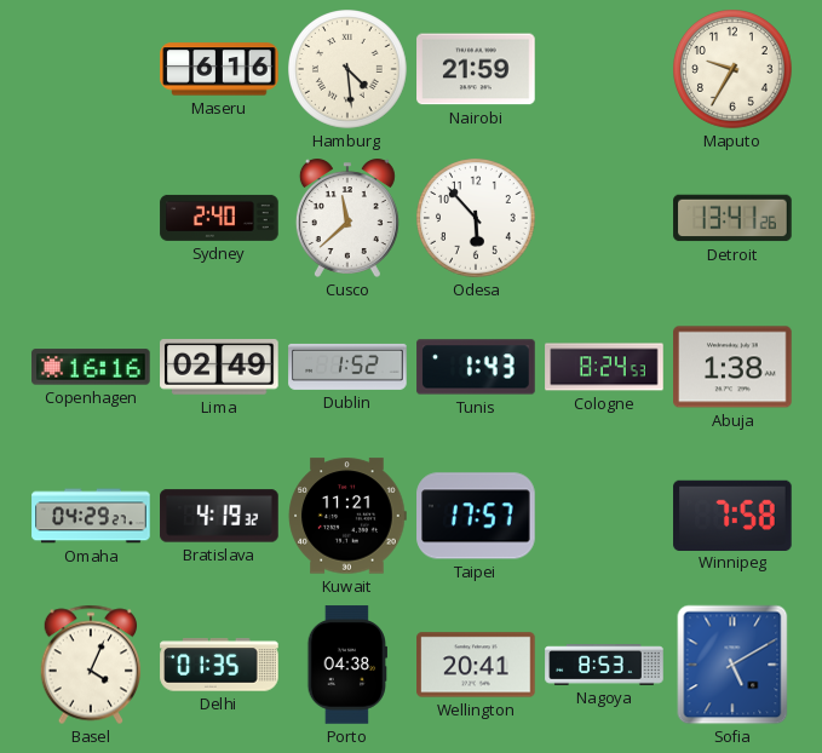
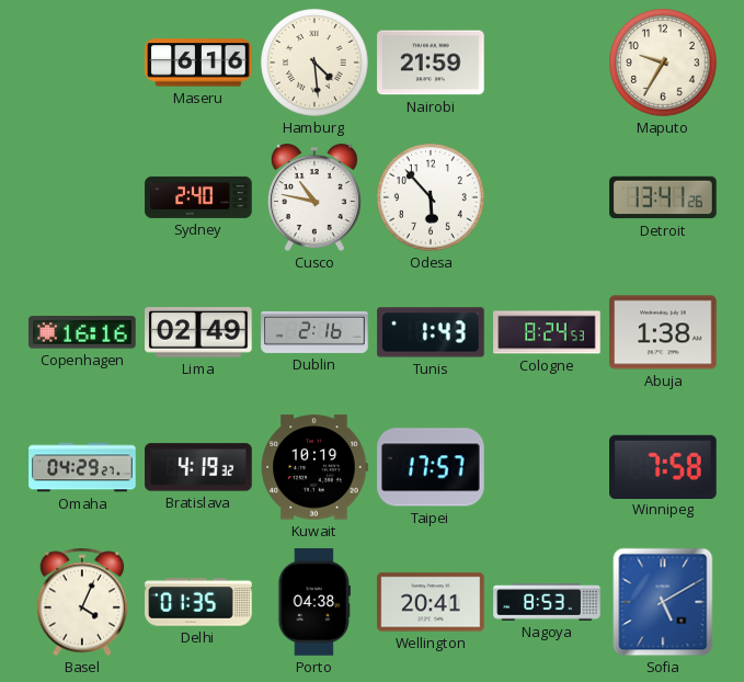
Cusco: 11:38 -> 10:47
Dublin: 1:52 -> 2:16
Kuwait: 11:21 -> 10:19
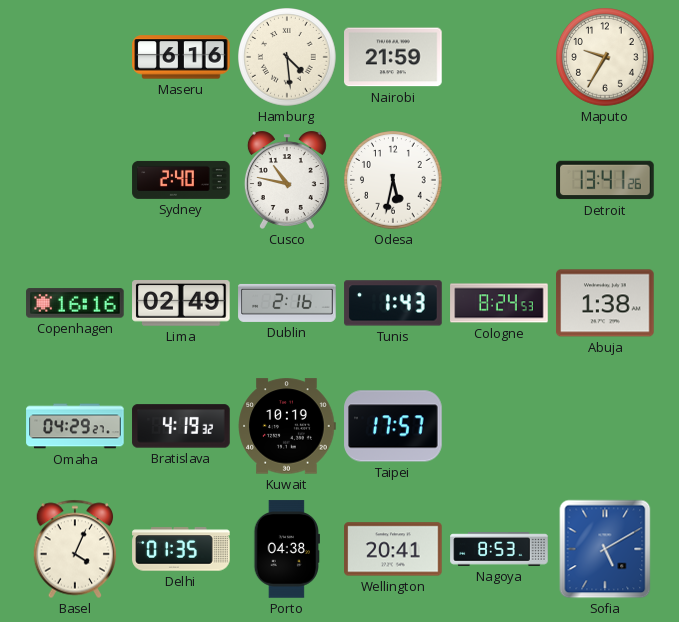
Odesa: 5:53 -> 5:32
Winnipeg: 7:58 -> none
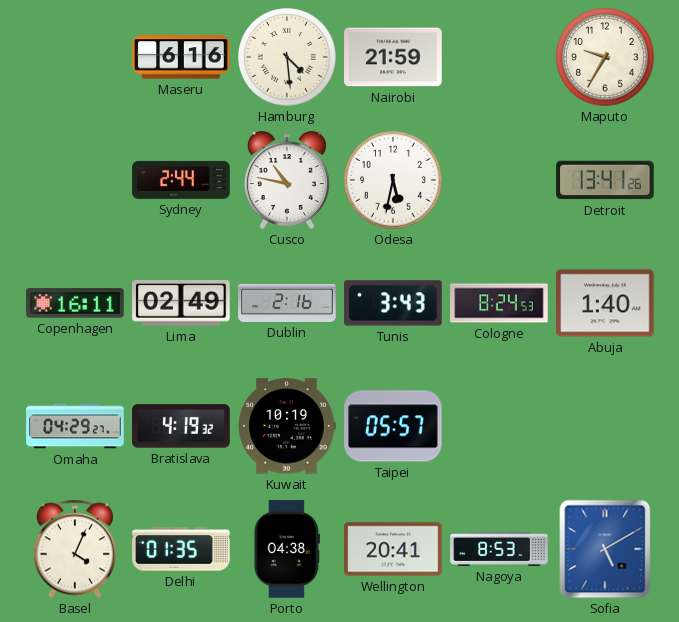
Sydney: 2:40 -> 2:44
Copenhagen: 16:16 -> 16:11
Tunis: 1:43 -> 3:43
Abuja: 1:38 -> 1:40
Taipei: 17:57 -> 05:57
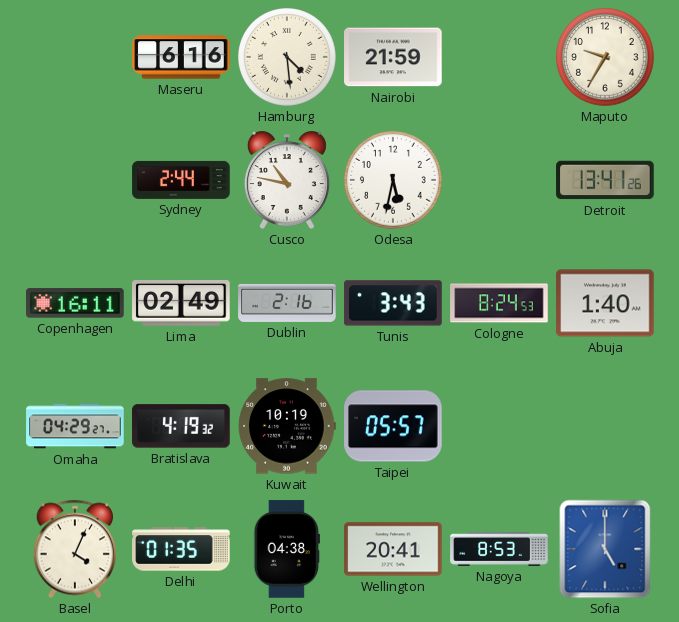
Sofia: 5:10 -> 5:00
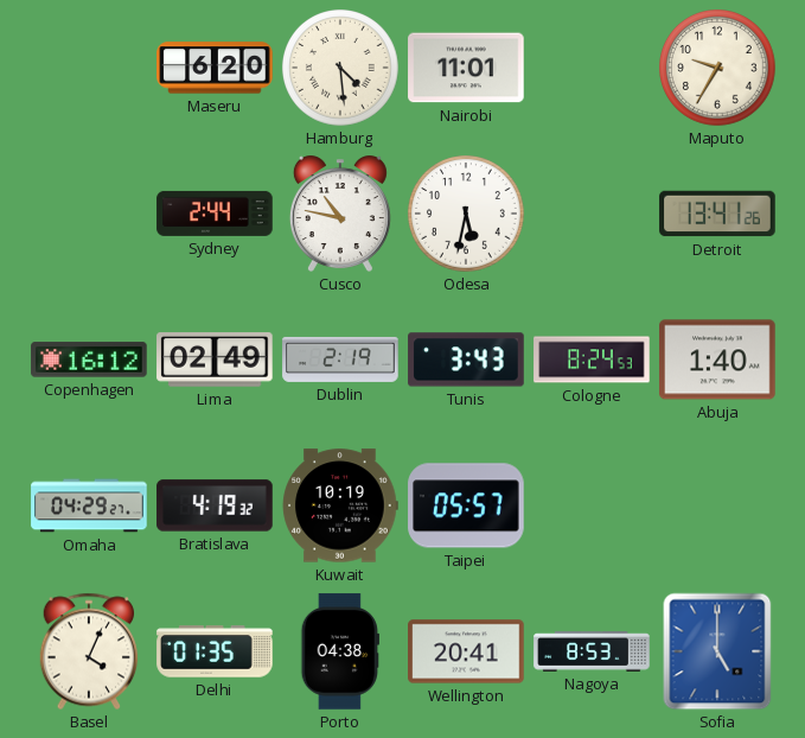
Maseru: 6:16 -> 6:20
Nairobi: 21:59 -> 11:01
Copenhagen: 16:11 -> 16:12
Dublin: 2:16 -> 2:19
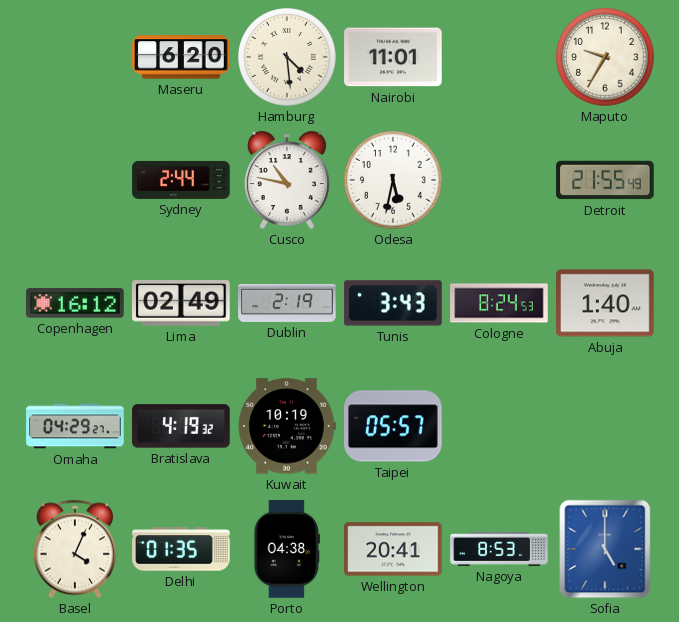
Detroit: 13:41 -> 21:55
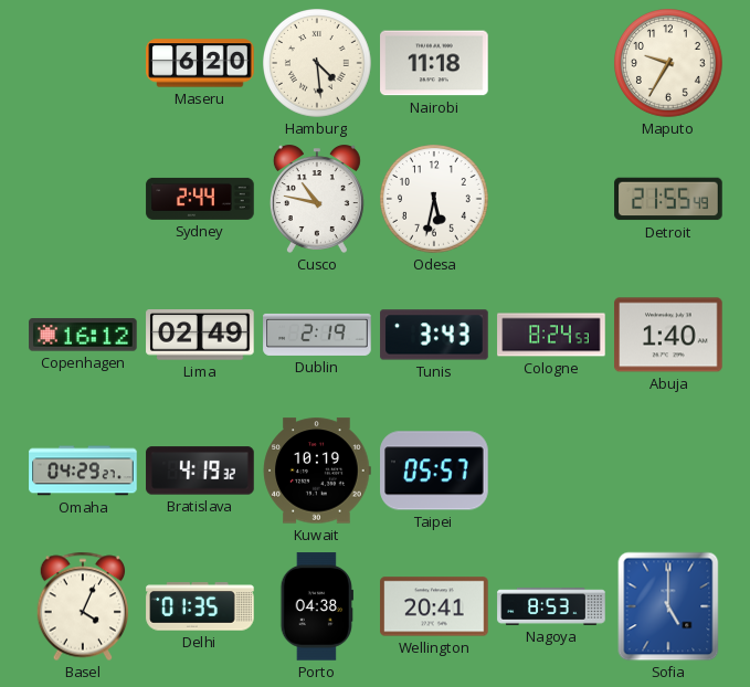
Nairobi: 11:01 -> 11:18
